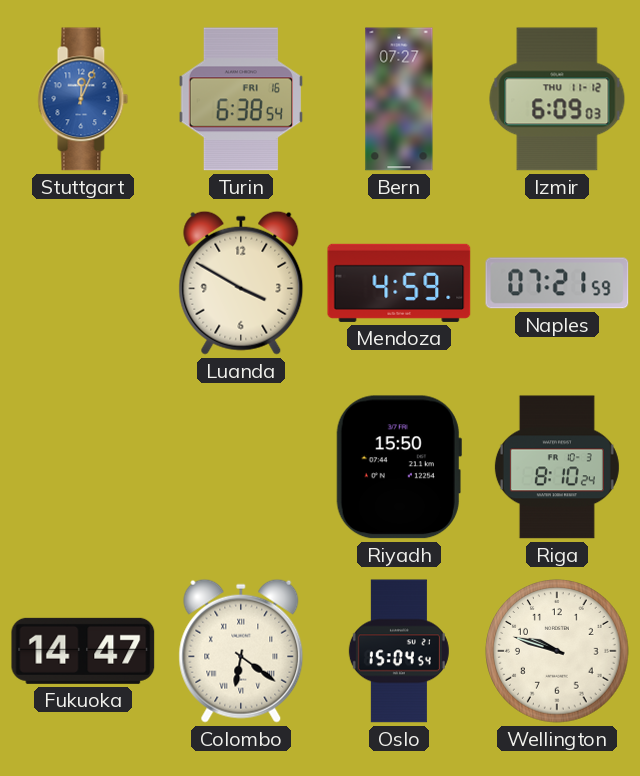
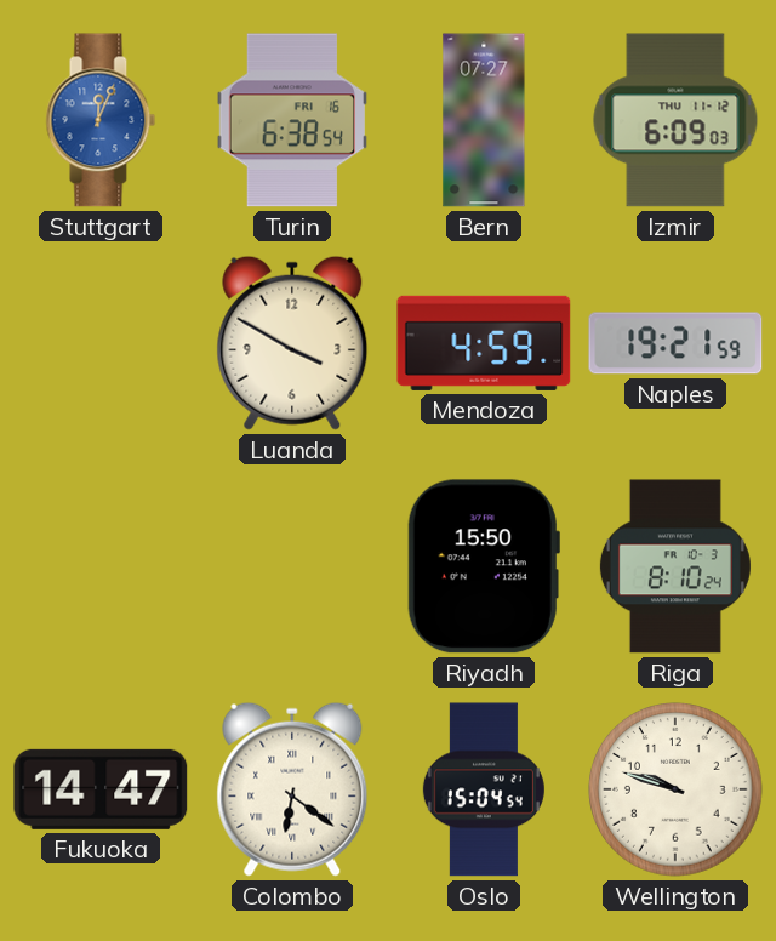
Naples: 07:21 -> 19:21
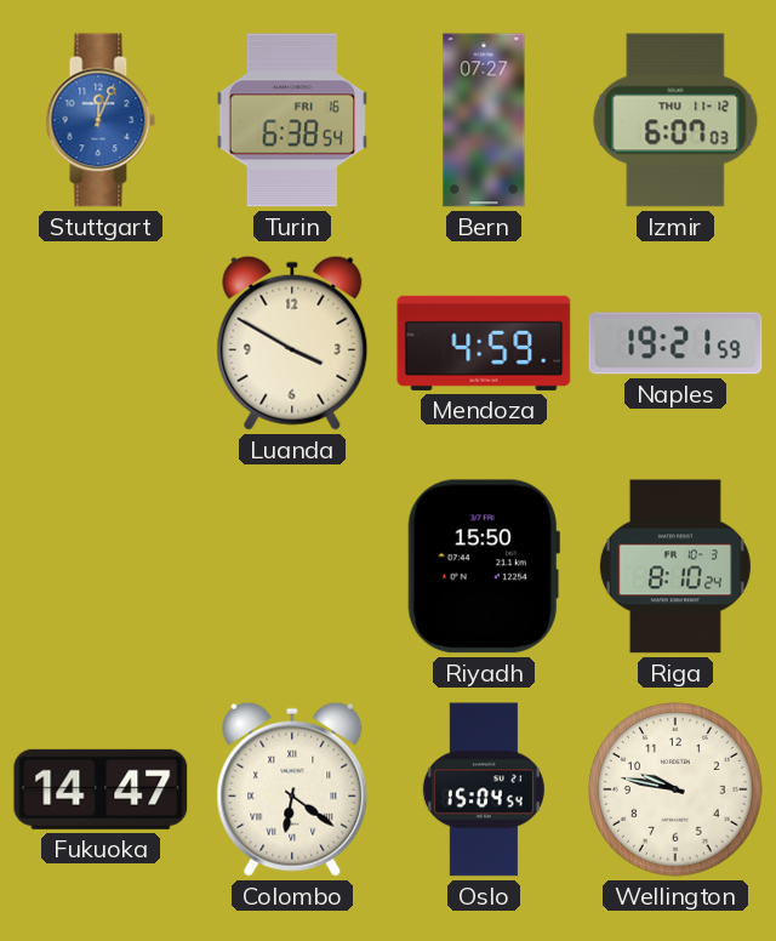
Izmir: 6:09 -> 6:07
Wellington: 9:48 -> 9:47
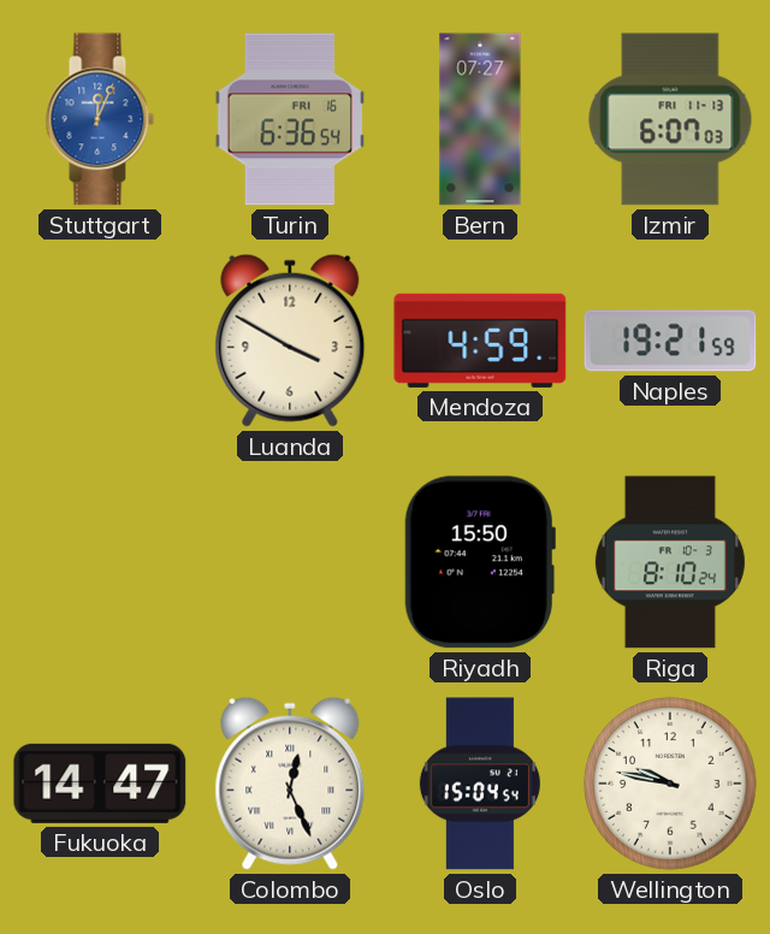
Turin: 6:38 -> 6:36
Izmir date: THU 11-12 -> FRI 11-13
Colombo: 6:21 -> 12:26
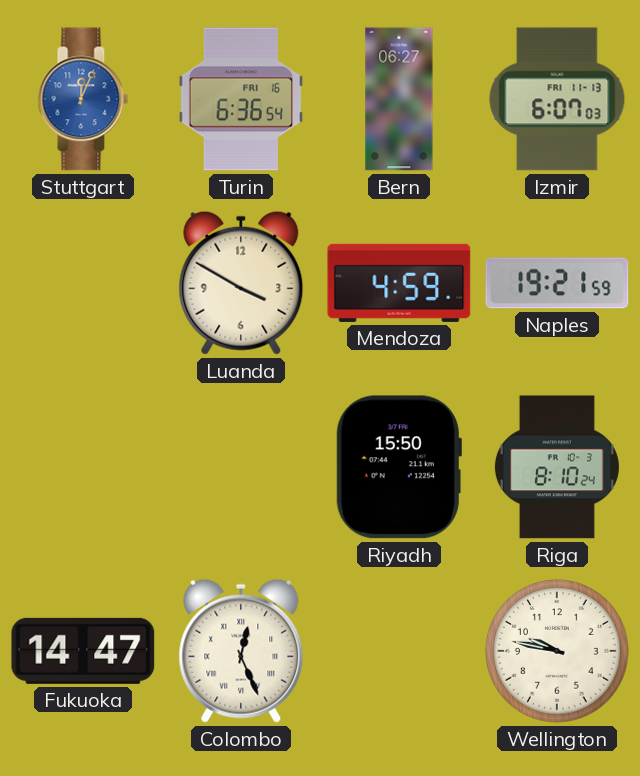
Bern: 07:27 -> 06:27
Oslo: 15:04 -> none
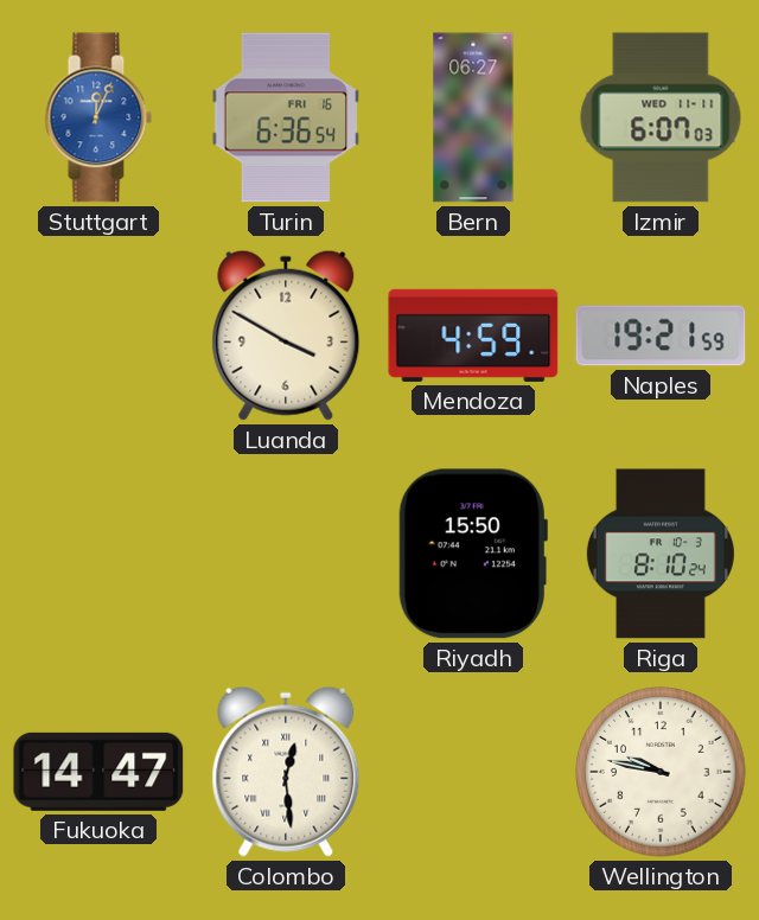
Izmir date: FRI 11-13 -> WED 11-11
Colombo: 12:26 -> 12:29
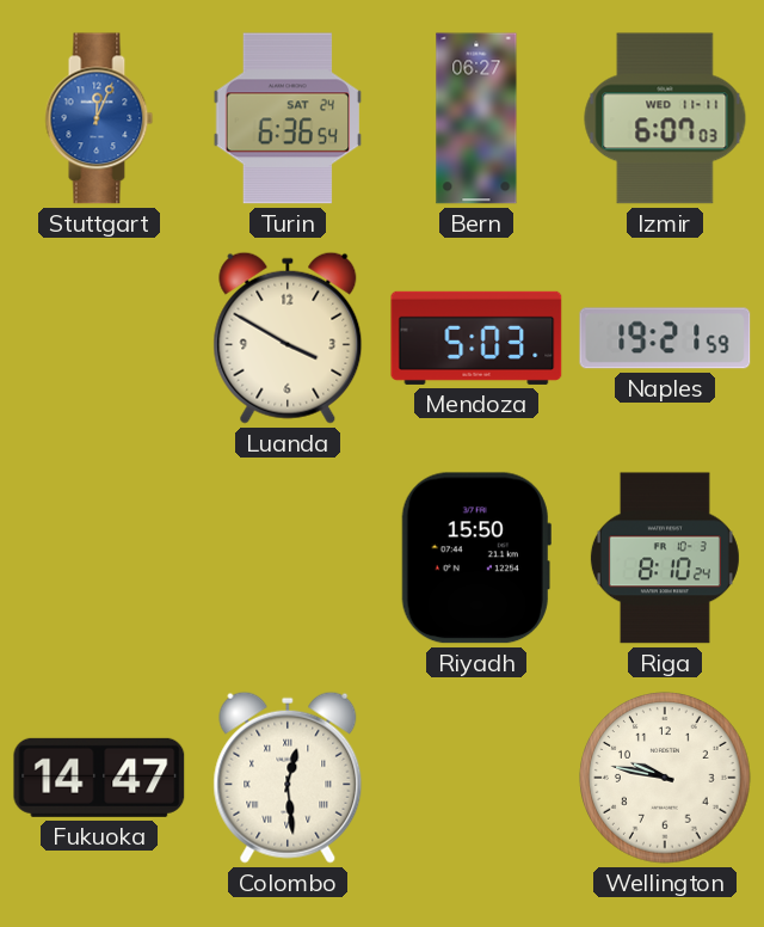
Turin date: FRI 16 -> SAT 24
Mendoza: 4:59 -> 5:03
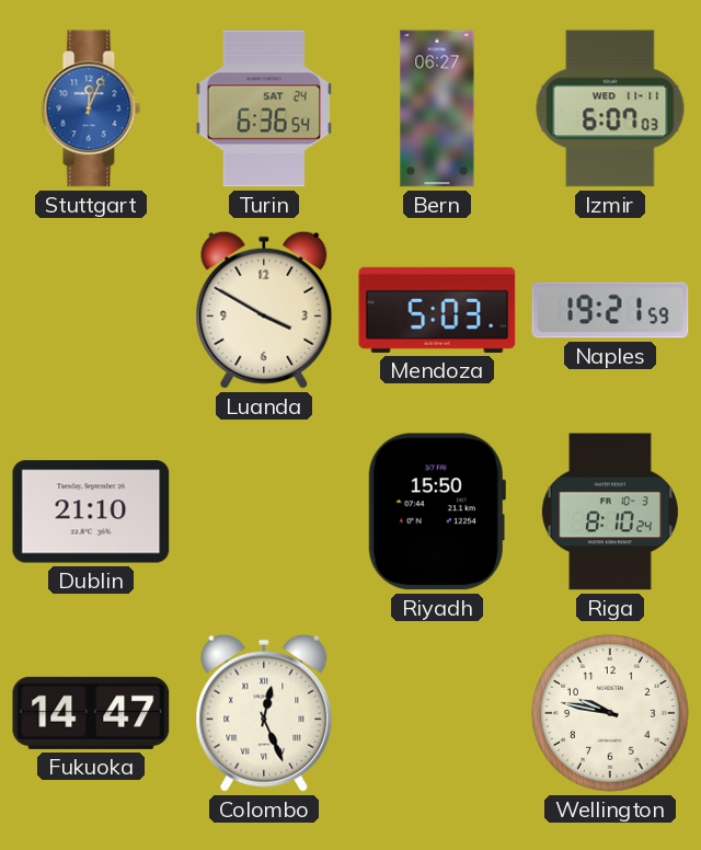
Dublin: none -> 21:10
Colombo: 12:29 -> 12:26
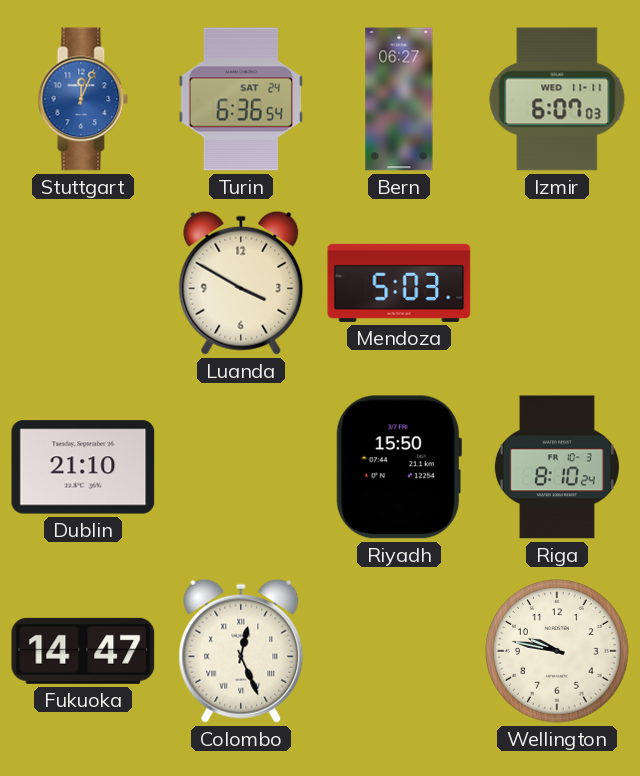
Naples: 19:21 -> none
